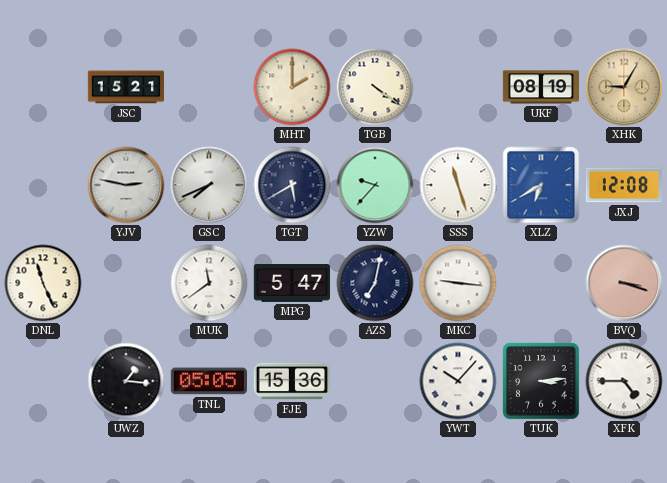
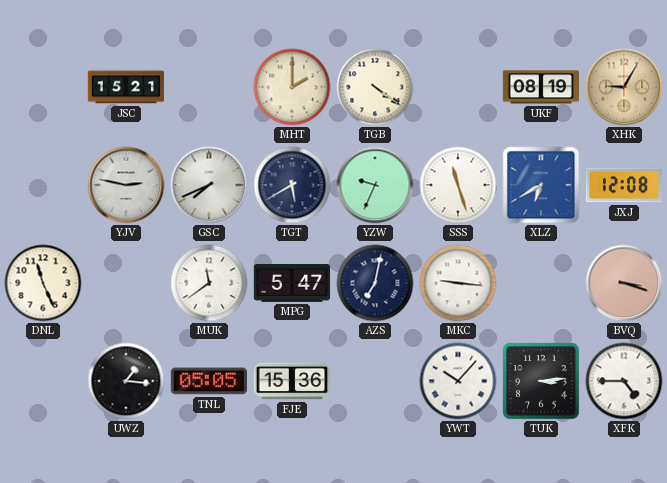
YZW: 9:37 -> 9:34
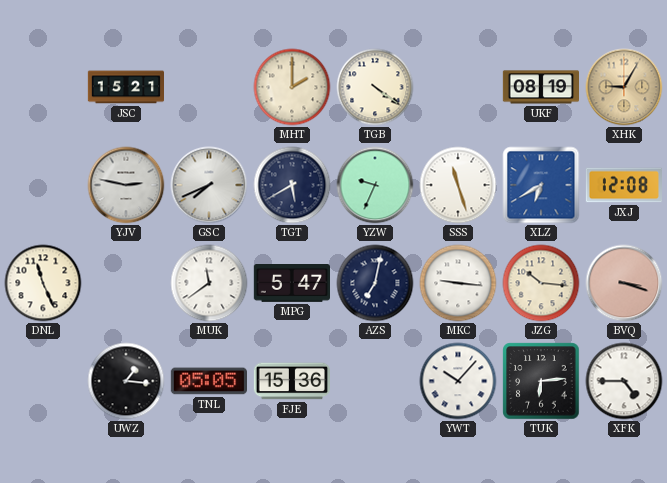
JZG: none -> 10:16
TUK: 3:14 -> 6:14
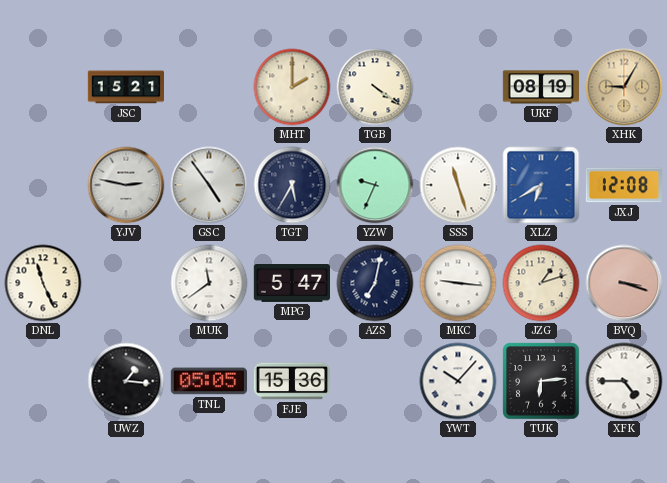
GSC: 7:41 -> 4:54
TGT: 5:40 -> 5:35
JZG: 10:16 -> 1:12
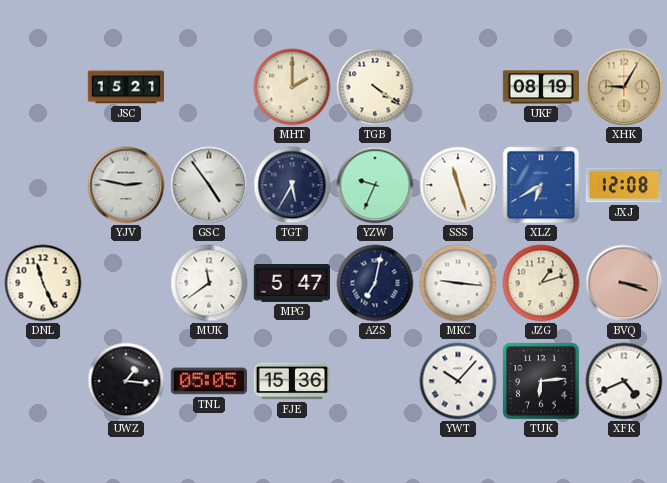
XFK: 4:45 -> 4:41
